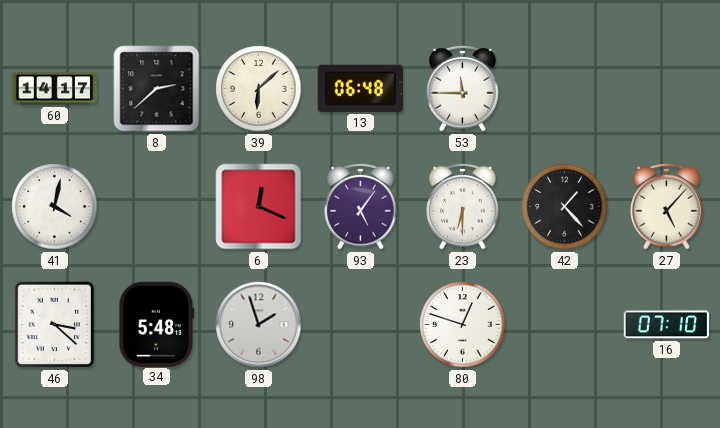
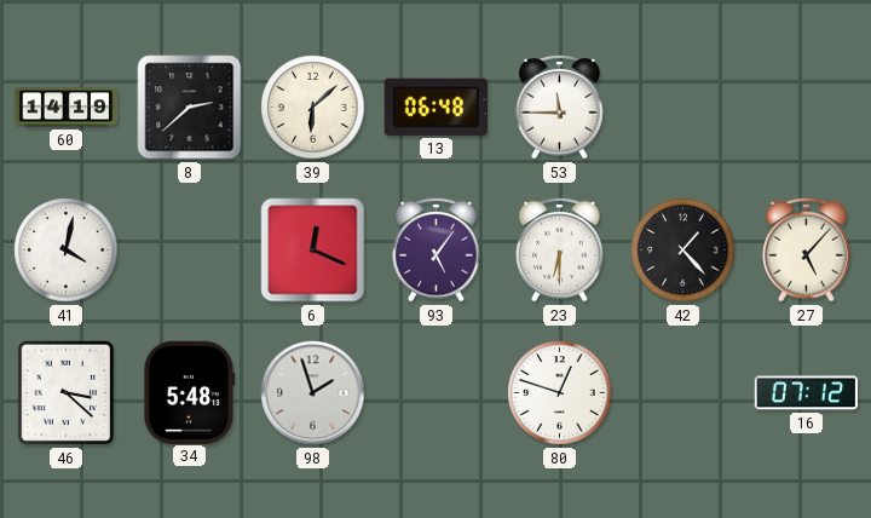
60: 14:17 -> 14:19
16: 07:10 -> 07:12
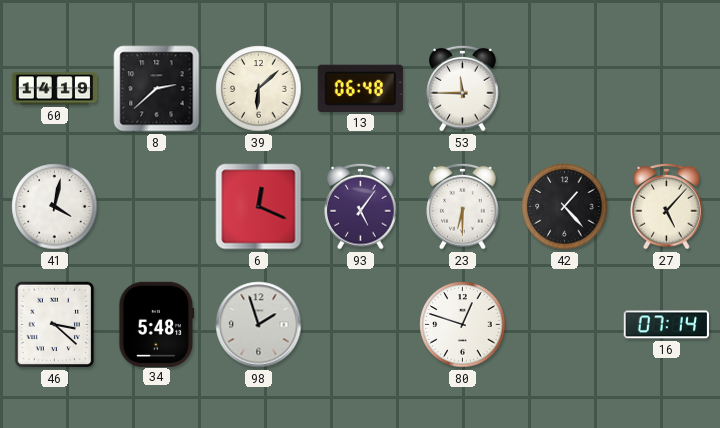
16: 07:12 -> 07:14
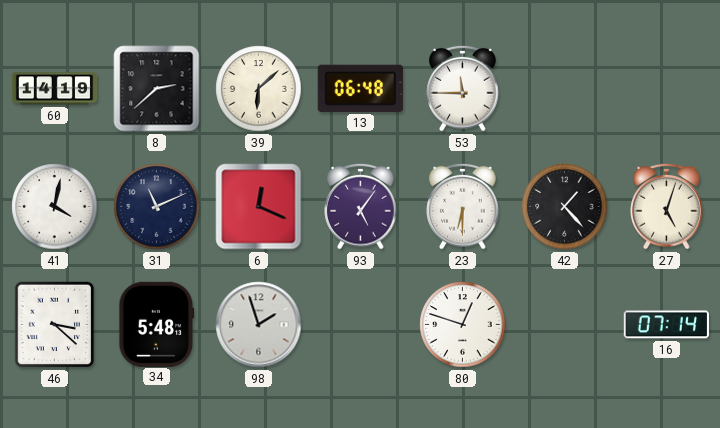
31: none -> 11:11
27: 5:07 -> 5:03
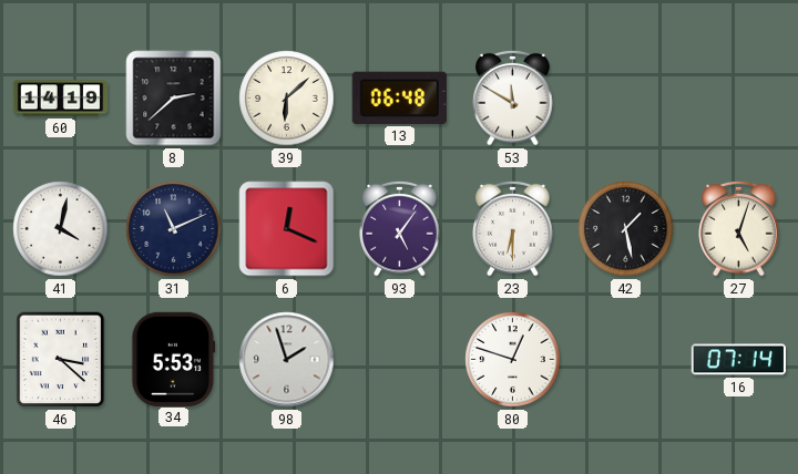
53: 11:45 -> 11:50
42: 1:23 -> 1:28
34: 5:48 -> 5:53
